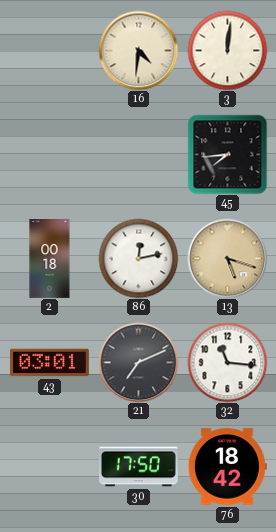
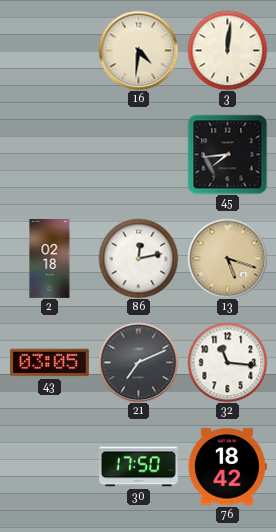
2: 00:18 -> 02:18
43: 03:01 -> 03:05
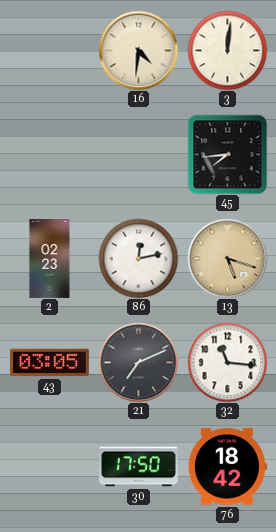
2: 02:18 -> 02:23
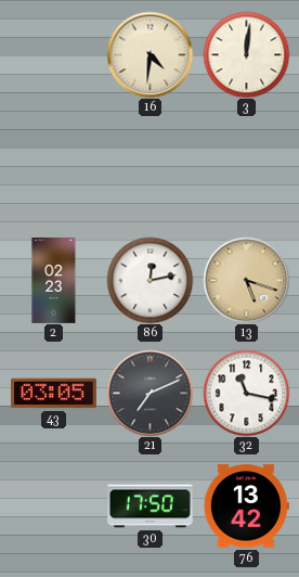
45: 7:44 -> none
32: 11:16 -> 11:17
76: 18:42 -> 13:42
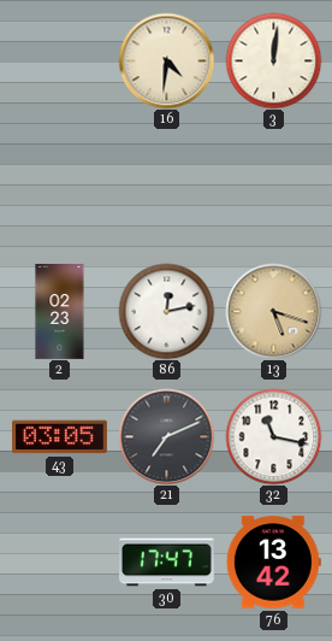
30: 17:50 -> 17:47
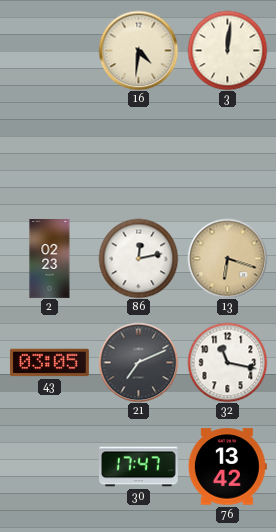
13: 5:18 -> 6:18
